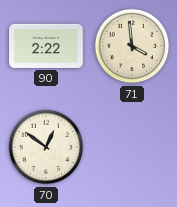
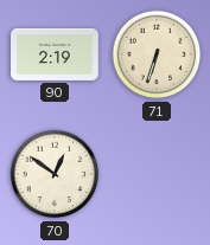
90: 2:22 -> 2:19
71: 3:59 -> 6:33
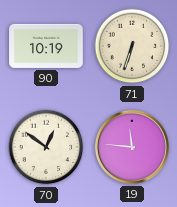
90: 2:19 -> 10:19
19: none -> 11:46
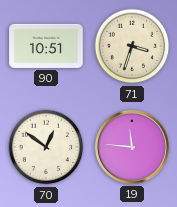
90: 10:19 -> 10:51
71: 6:33 -> 3:33
